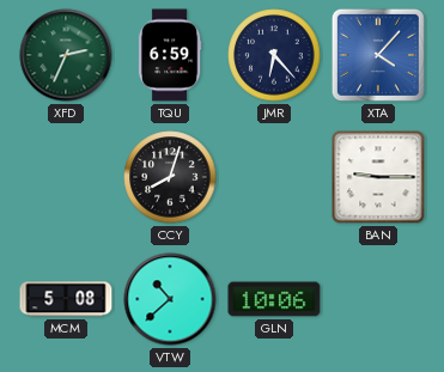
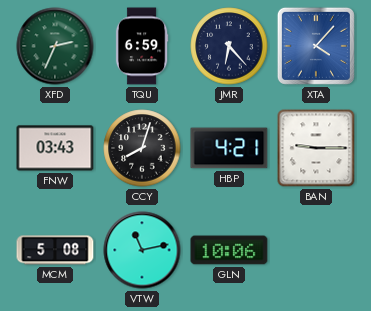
FNW: none -> 03:43
HBP: none -> 4:21
VTW: 10:38 -> 11:13
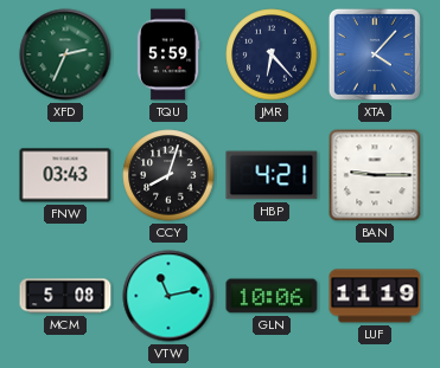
TQU: 6:59 -> 5:59
LUF: none -> 11:19
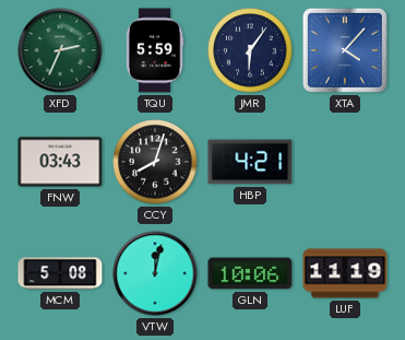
JMR: 6:23 -> 6:06
BAN: 9:15 -> none
VTW: 11:13 -> 12:02
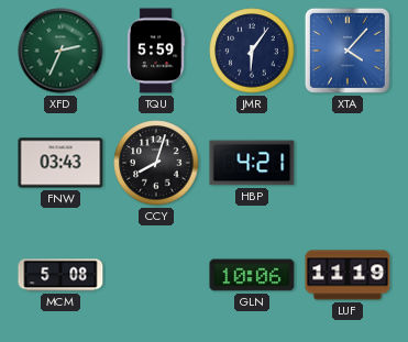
VTW: 12:02 -> none
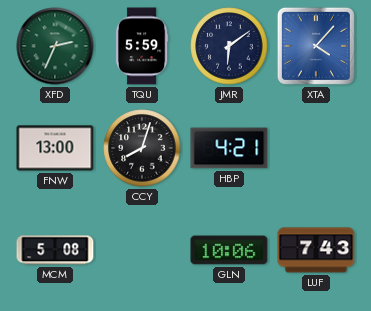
JMR: 6:06 -> 6:09
FNW: 03:43 -> 13:00
LUF: 11:19 -> 7:43
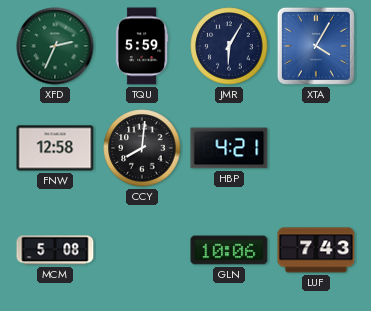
JMR: 6:09 -> 6:05
XTA: 4:07 -> 4:05
FNW: 13:00 -> 12:58
CCY: 8:03 -> 8:01
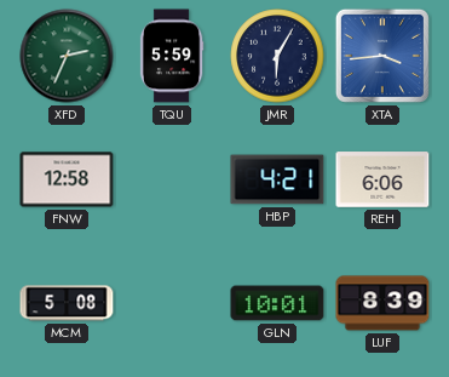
XTA: 4:05 -> 3:44
CCY: 8:01 -> none
REH: none -> 6:06
GLN: 10:06 -> 10:01
LUF: 7:43 -> 8:39
